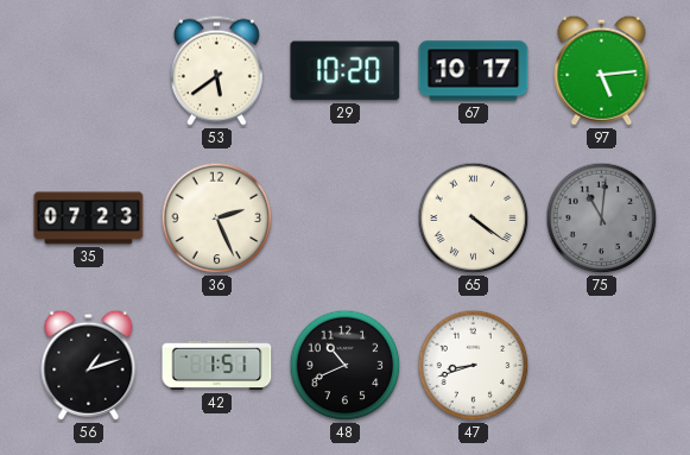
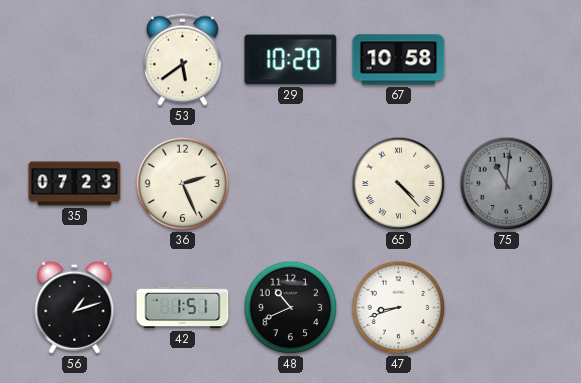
67: 10:17 -> 10:58
97: 5:14 -> none
65: 4:21 -> 4:23
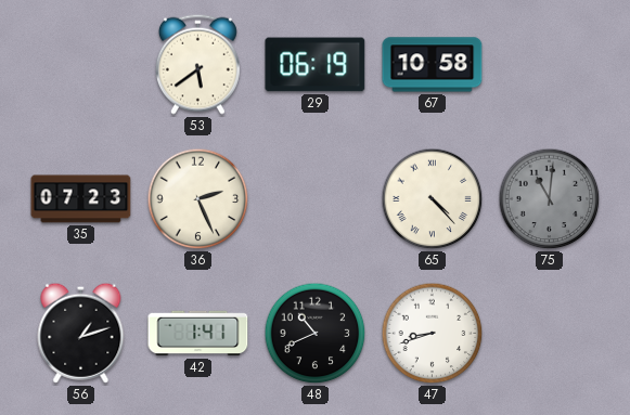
29: 10:20 -> 06:19
42: 1:51 -> 1:41
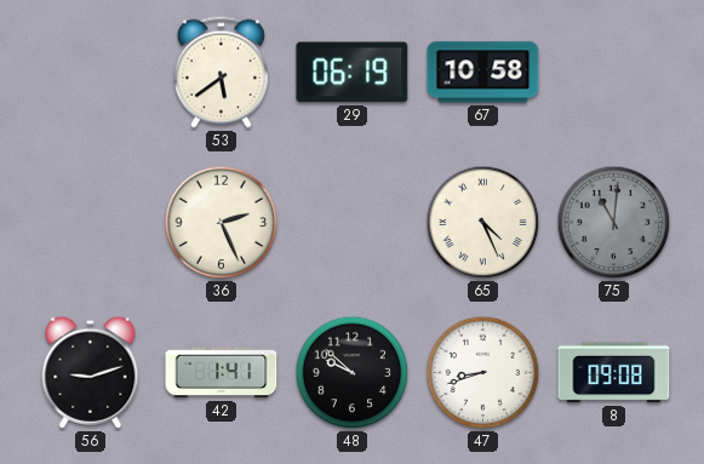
35: 07:23 -> none
65: 4:23 -> 4:26
56: 1:12 -> 9:12
48: 10:41 -> 9:52
8: none -> 09:08
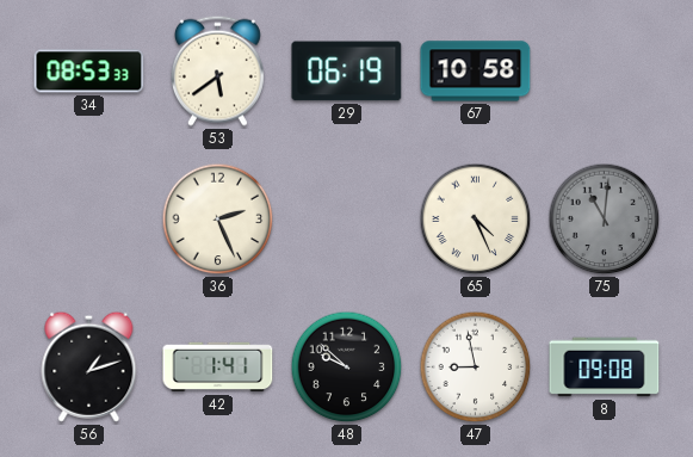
34: none -> 08:53
56: 9:12 -> 1:12
47: 8:42 -> 8:58
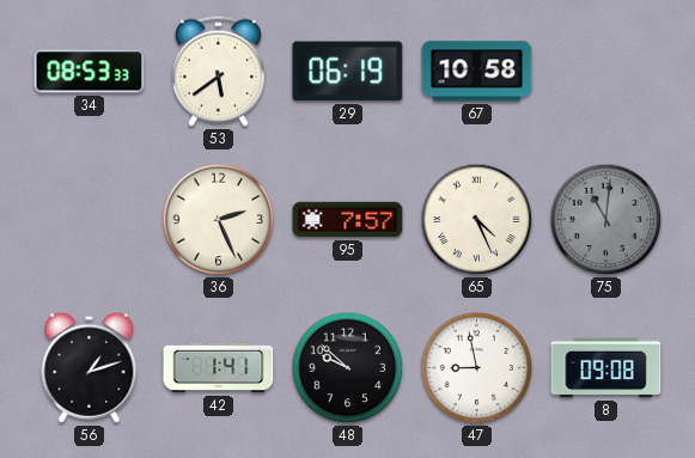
95: none -> 7:57
